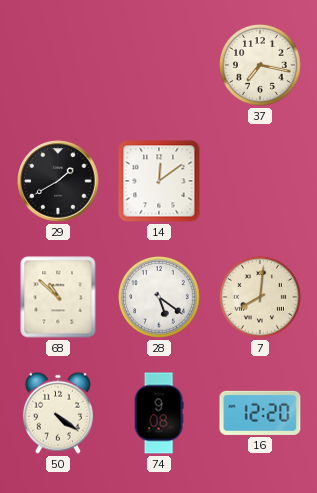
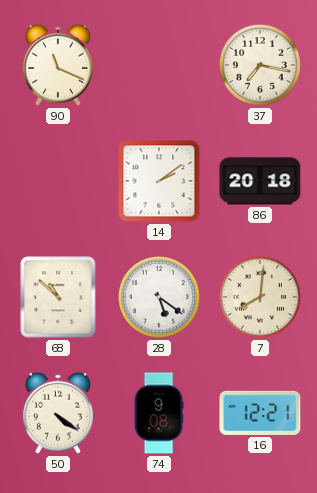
90: none -> 11:19
29: 1:40 -> none
14: 12:09 -> 2:09
86: none -> 20:18
16: 12:20 -> 12:21
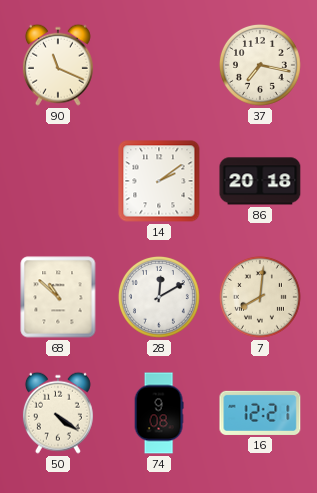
28: 5:21 -> 12:10
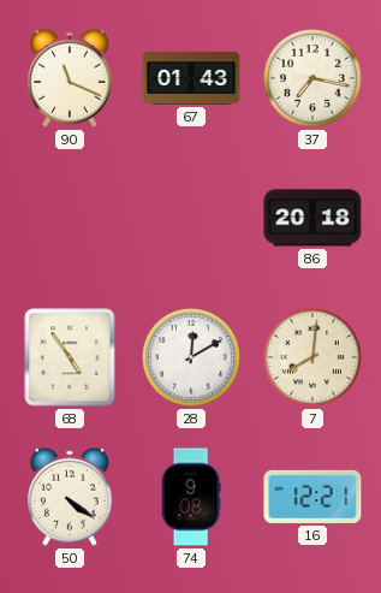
67: none -> 01:43
14: 2:09 -> none
68: 10:52 -> 4:54
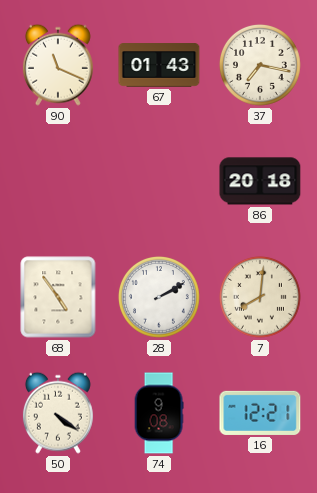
28: 12:10 -> 2:10
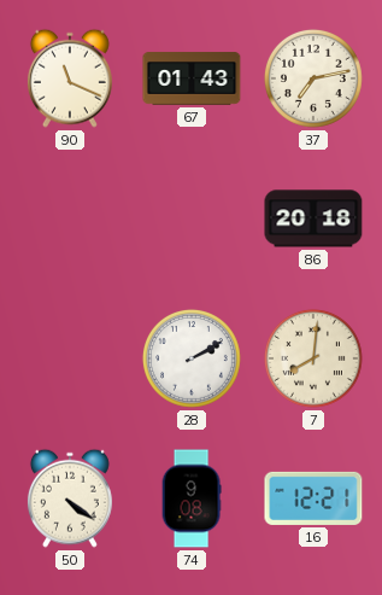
37: 7:17 -> 7:13
68: 4:54 -> none
